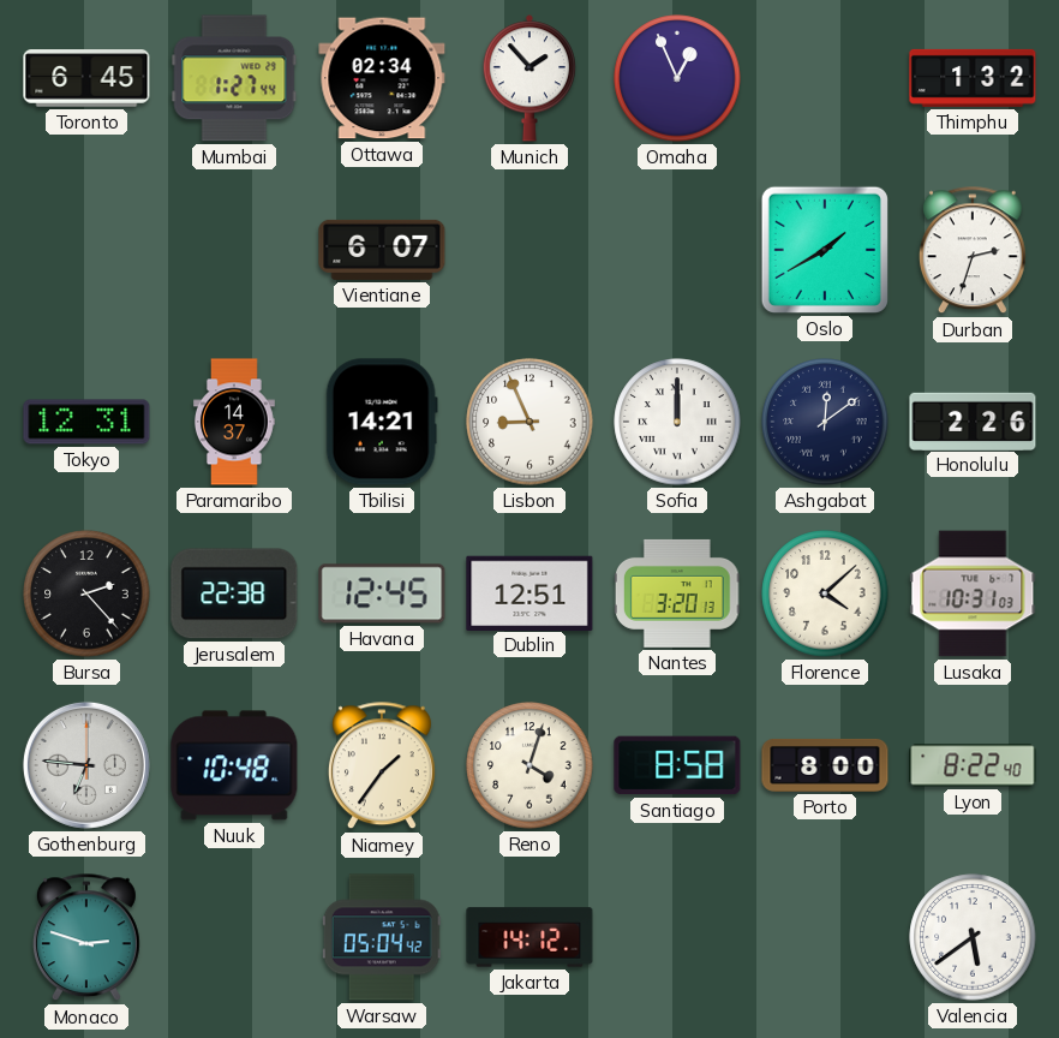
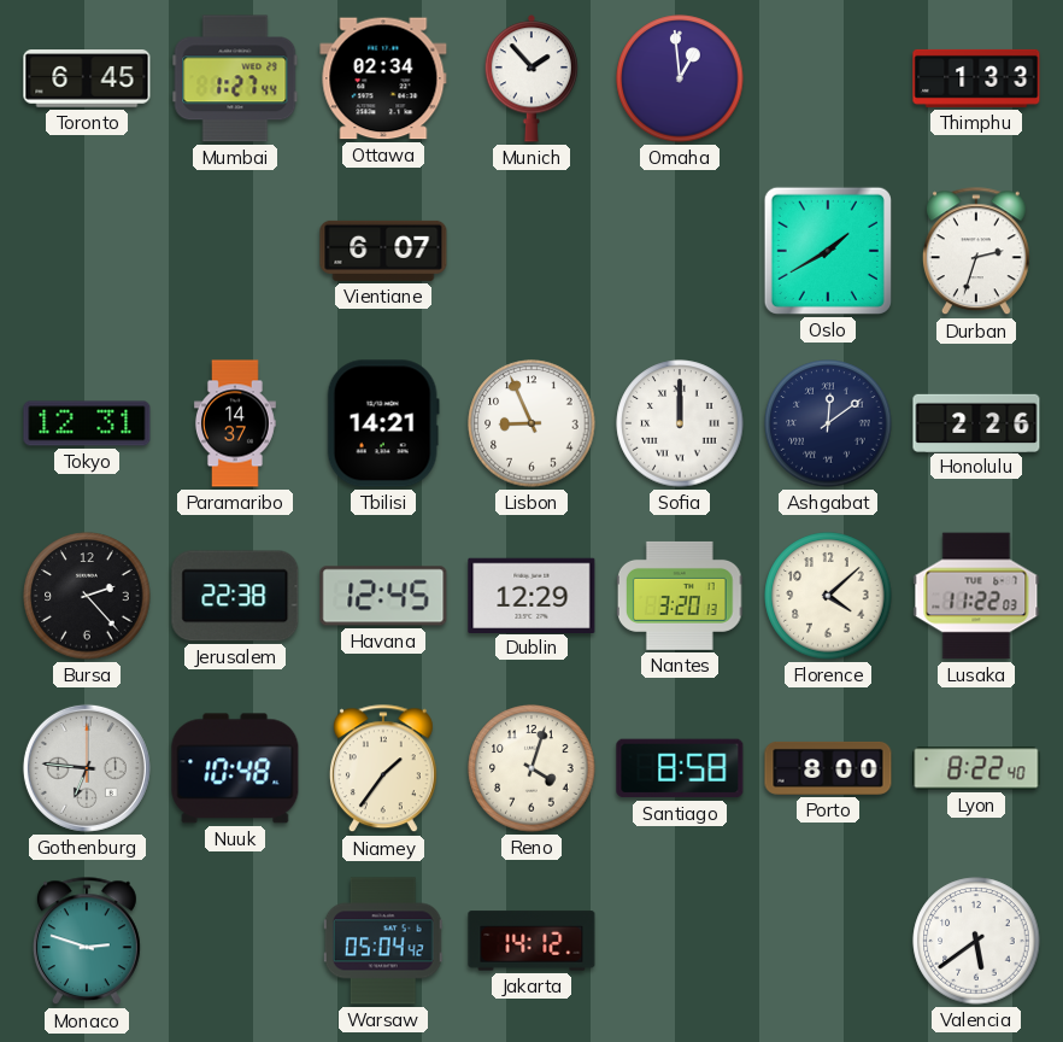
Omaha: 12:56 -> 12:59
Thimphu: 1:32 -> 1:33
Dublin: 12:51 -> 12:29
Lusaka: 10:31 -> 11:22
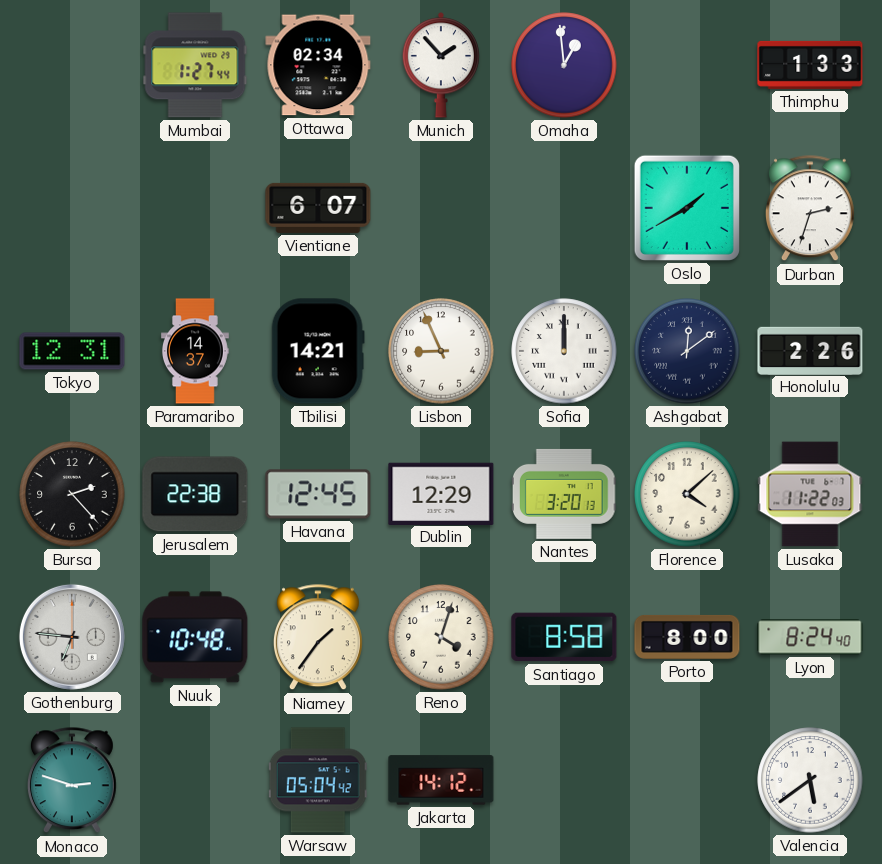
Toronto: 6:45 -> none
Lyon: 8:22 -> 8:24
